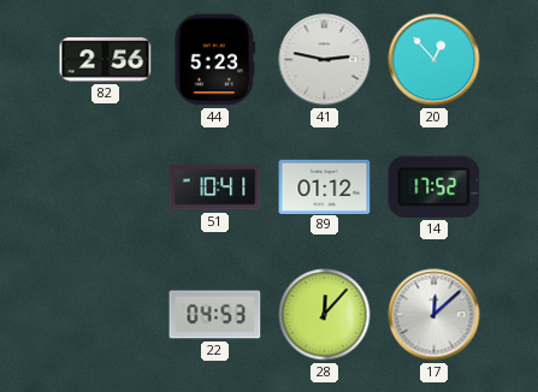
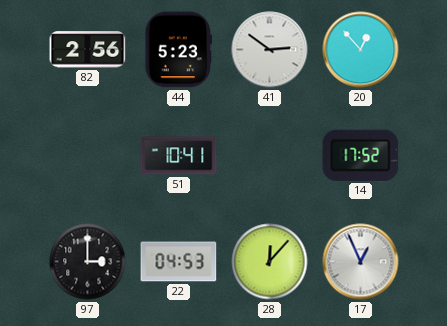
41: 2:47 -> 2:51
89: 01:12 -> none
97: none -> 3:00
17: 12:08 -> 12:56
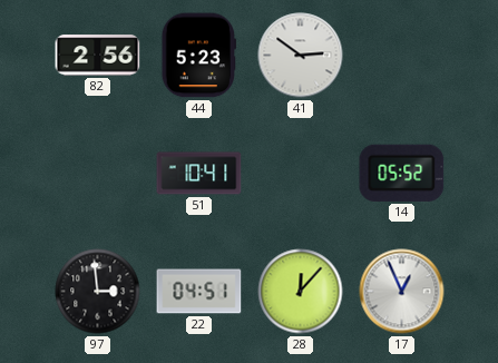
20: 12:53 -> none
14: 17:52 -> 05:52
97: 3:00 -> 2:59
22: 04:53 -> 04:51
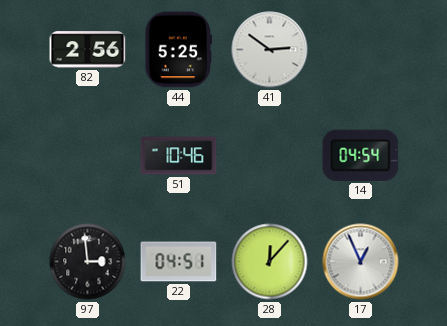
44: 5:23 -> 5:25
51: 10:41 -> 10:46
14: 05:52 -> 04:54
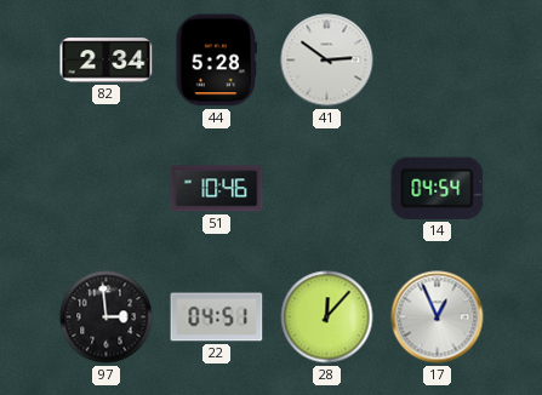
82: 2:56 -> 2:34
44: 5:25 -> 5:28
